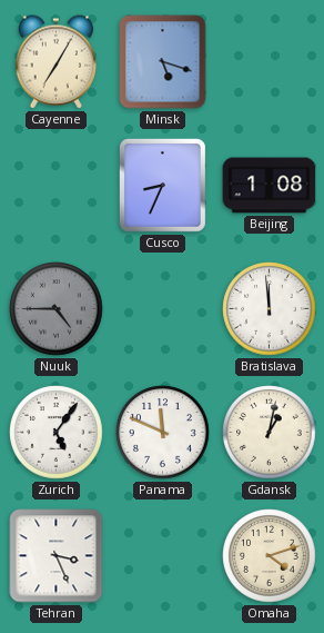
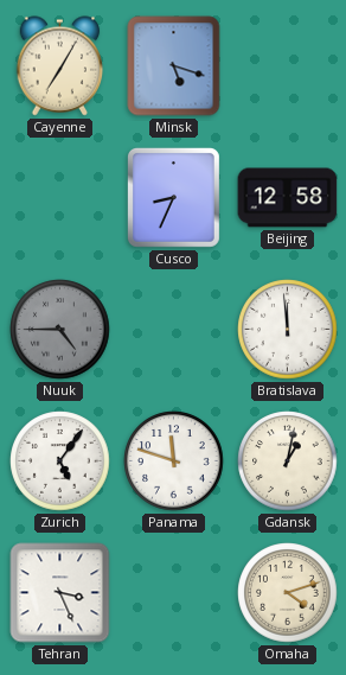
Beijing: 1:08 -> 12:58
Panama: 11:49 -> 11:48
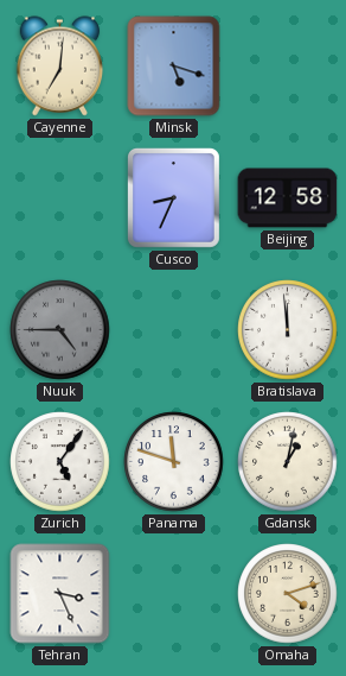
Cayenne: 7:05 -> 7:01
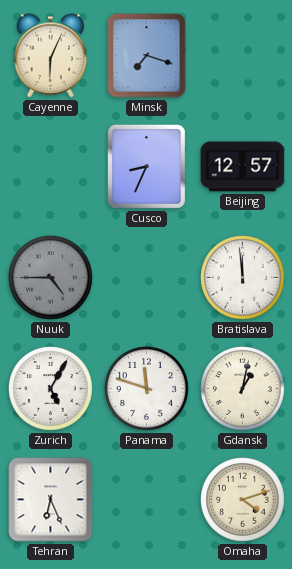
Cayenne: 7:01 -> 6:04
Minsk: 5:18 -> 7:18
Beijing: 12:58 -> 12:57
Zurich: 5:06 -> 5:05
Tehran: 3:26 -> 6:26
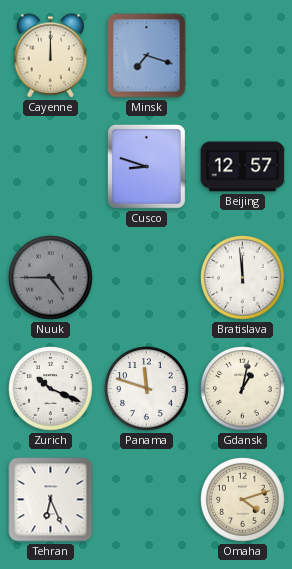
Cayenne: 6:04 -> 12:00
Cusco: 8:34 -> 8:48
Zurich: 5:05 -> 10:19
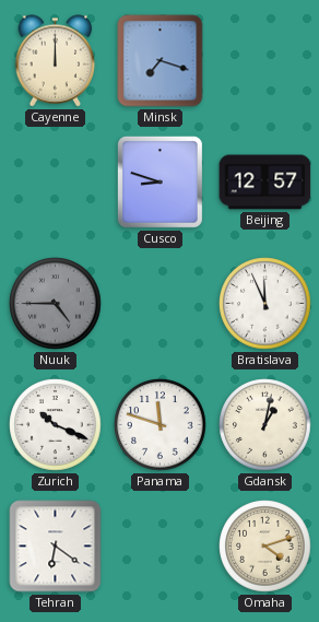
Bratislava: 11:59 -> 11:56
Tehran: 6:26 -> 6:21
